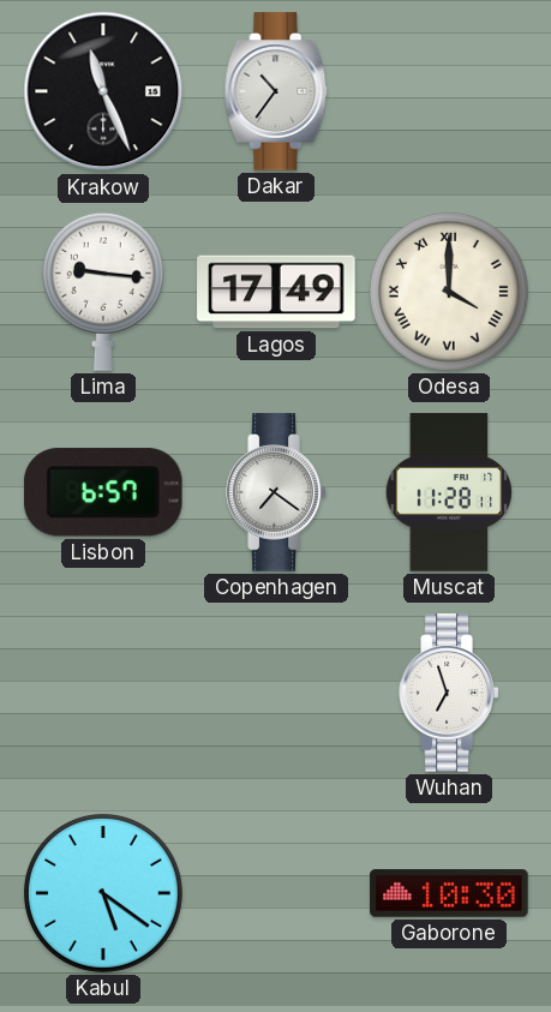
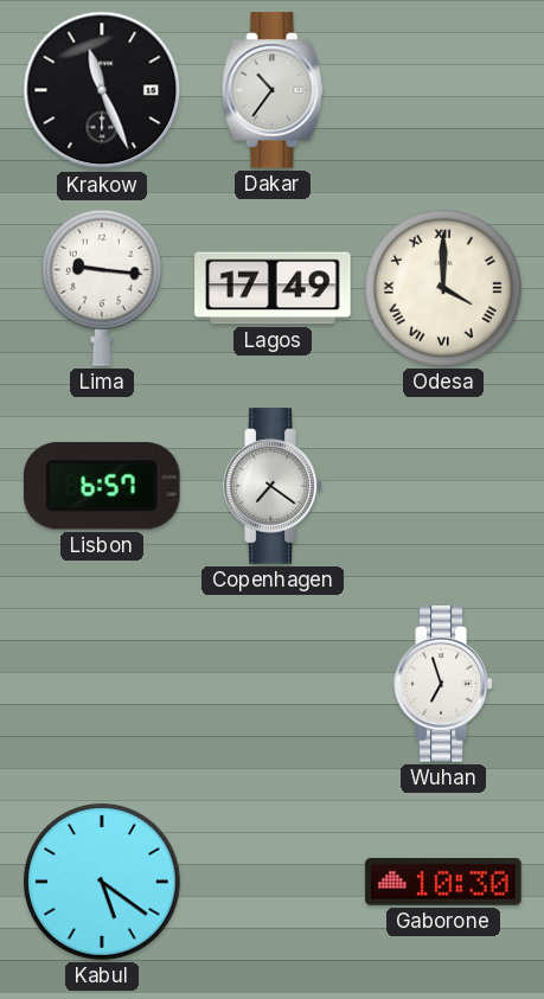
Muscat: 11:28 -> none
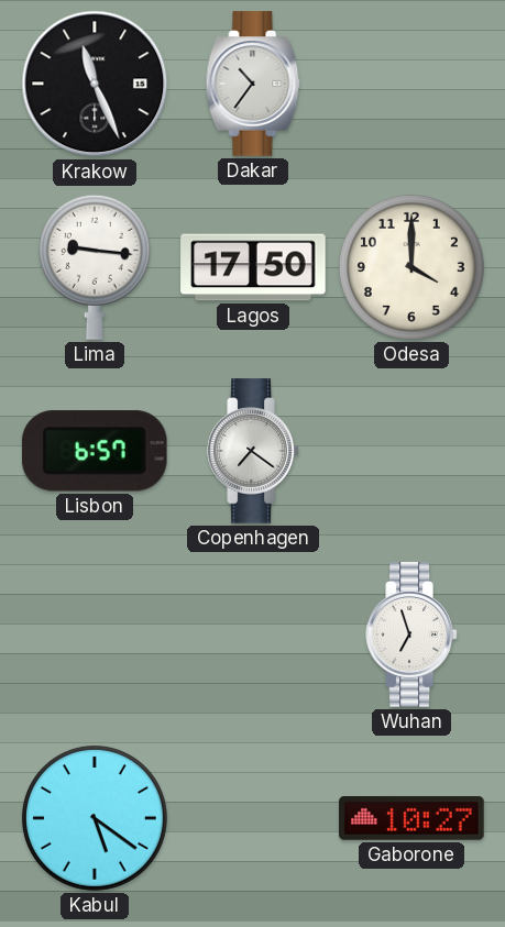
Lagos: 17:49 -> 17:50
Odesa numerals: Roman -> Arabic
Gaborone: 10:30 -> 10:27
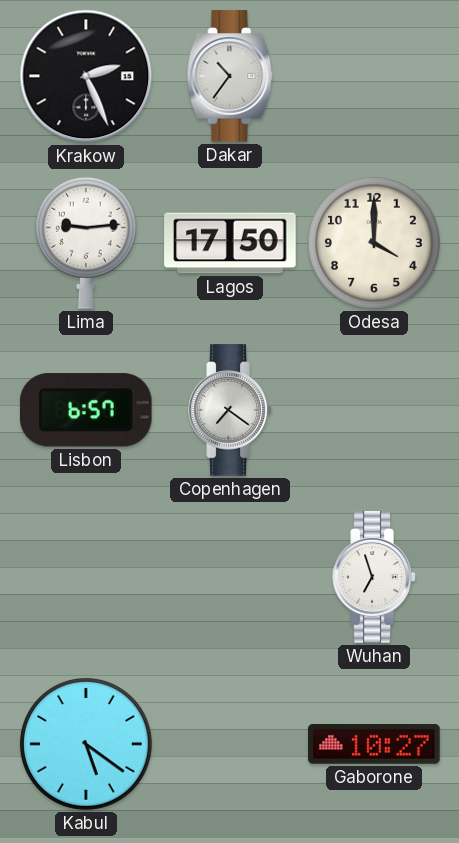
Krakow: 11:26 -> 2:26
Lima: 9:16 -> 9:14
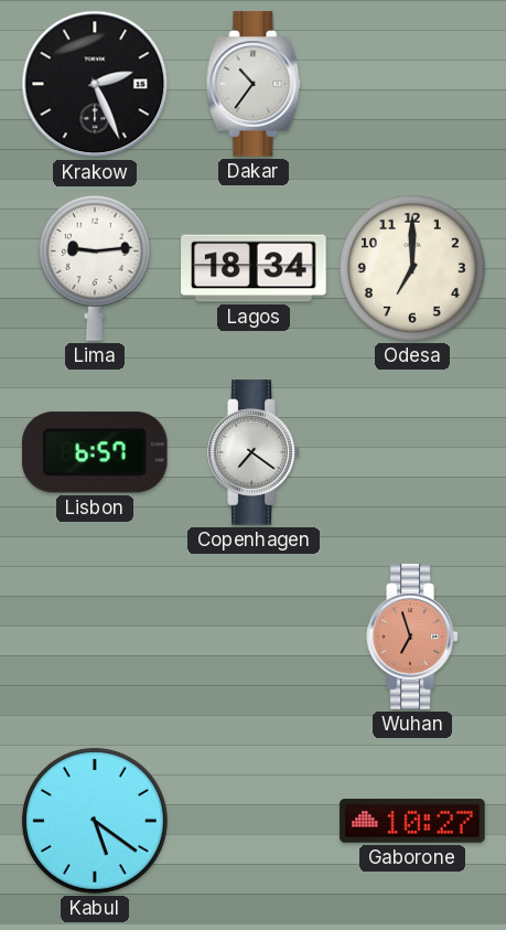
Lagos: 17:50 -> 18:34
Odesa: 4:00 -> 7:00
Wuhan dial: white -> salmon
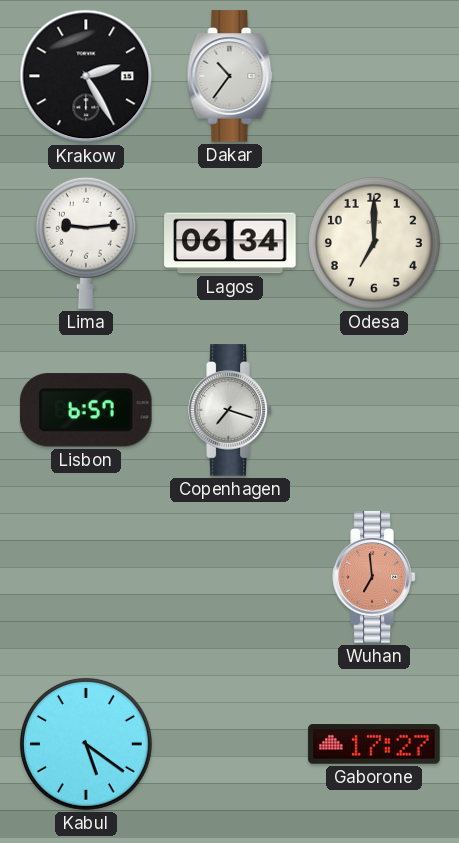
Krakow: 2:26 -> 2:25
Lagos: 18:34 -> 06:34
Copenhagen: 7:21 -> 7:18
Wuhan: 6:57 -> 6:59
Gaborone: 10:27 -> 17:27
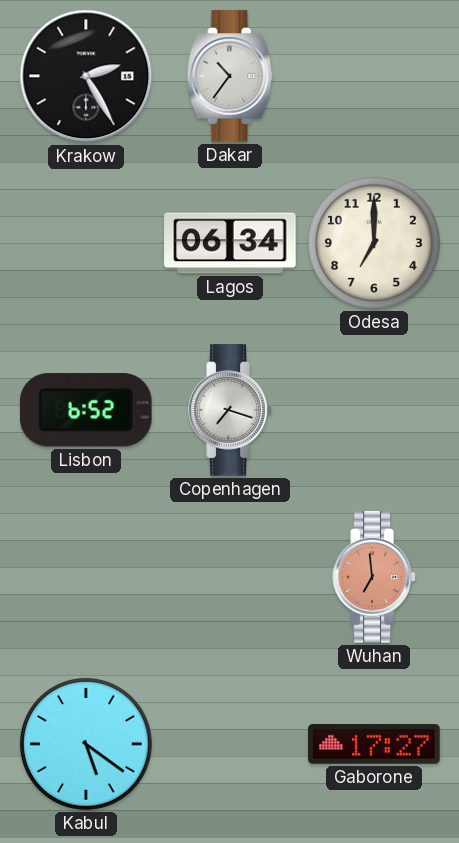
Lima: 9:14 -> none
Lisbon: 6:57 -> 6:52
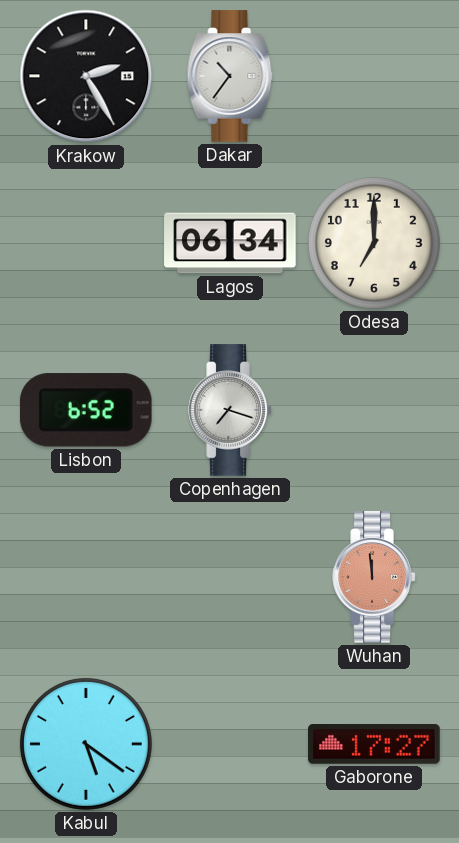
Wuhan: 6:59 -> 11:59
